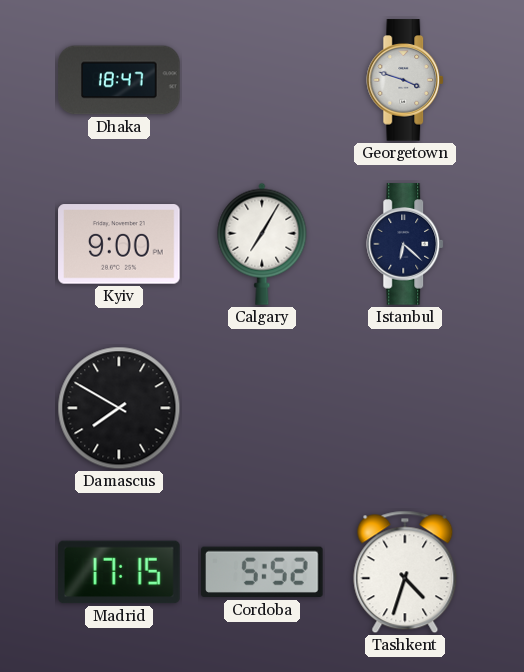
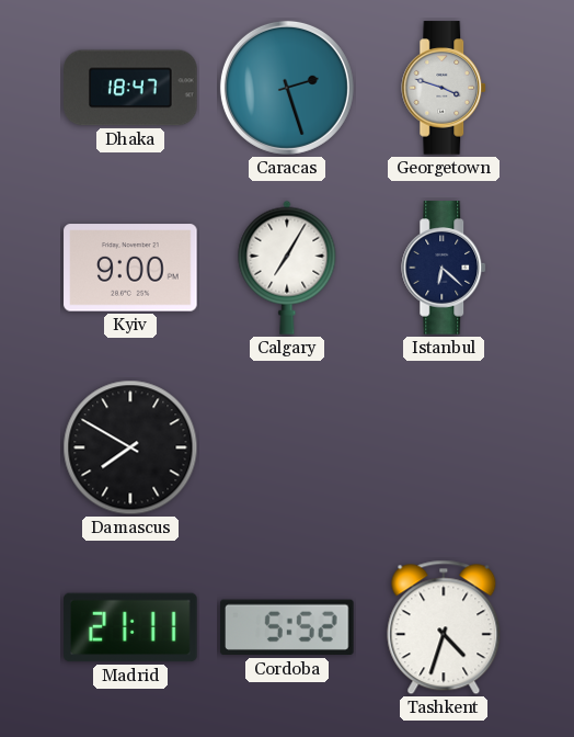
Caracas: none -> 2:27
Madrid: 17:15 -> 21:11
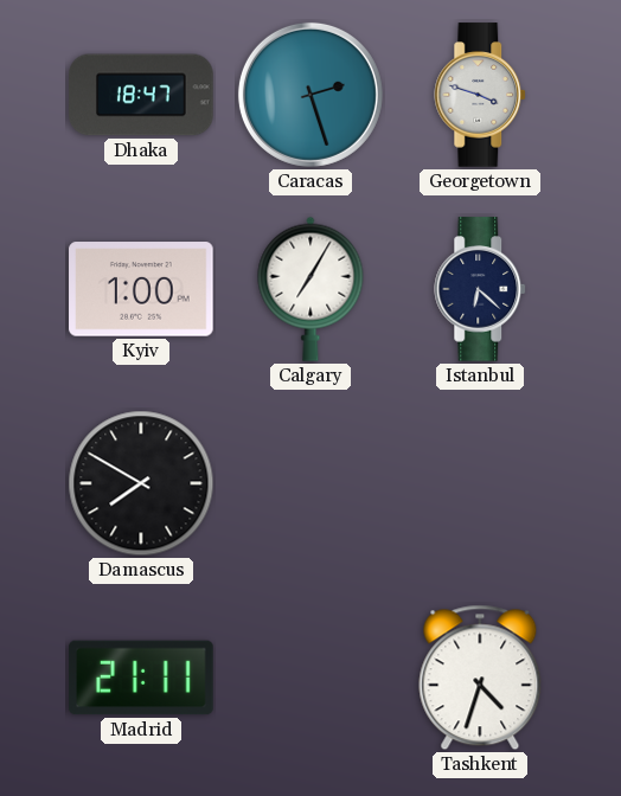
Kyiv: 9:00 -> 1:00
Cordoba: 5:52 -> none
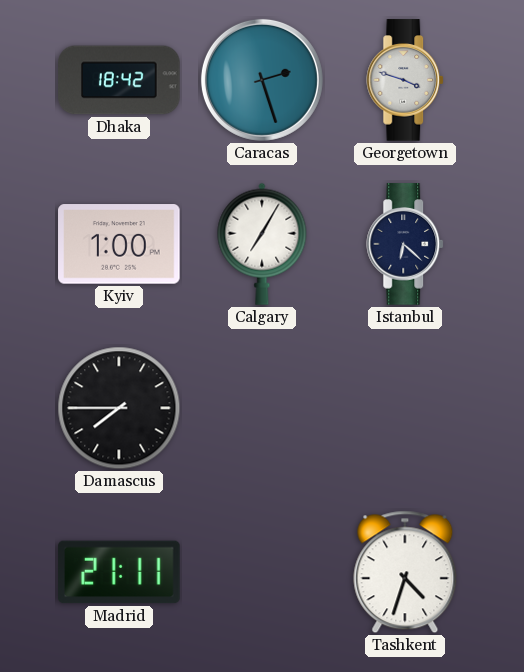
Dhaka: 18:47 -> 18:42
Damascus: 7:50 -> 7:45
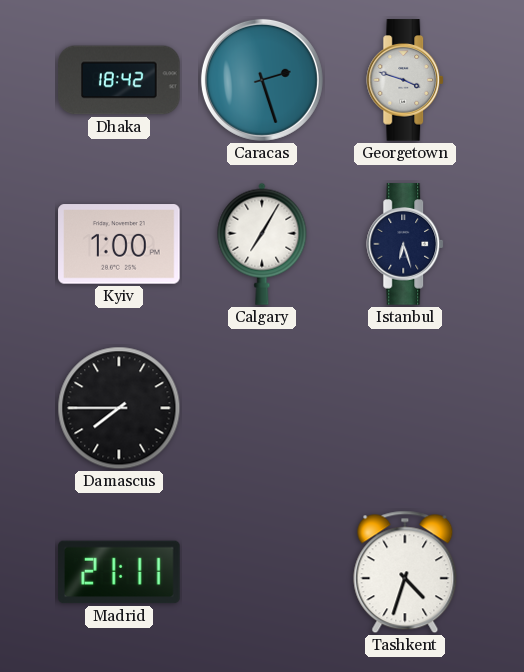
Istanbul: 6:22 -> 6:27
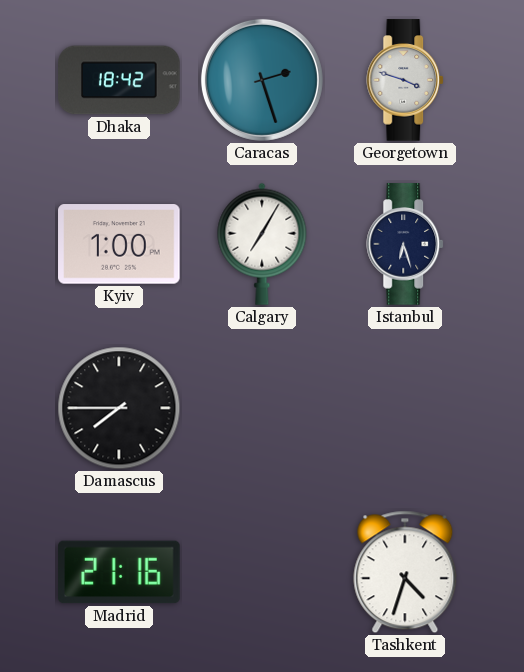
Madrid: 21:11 -> 21:16
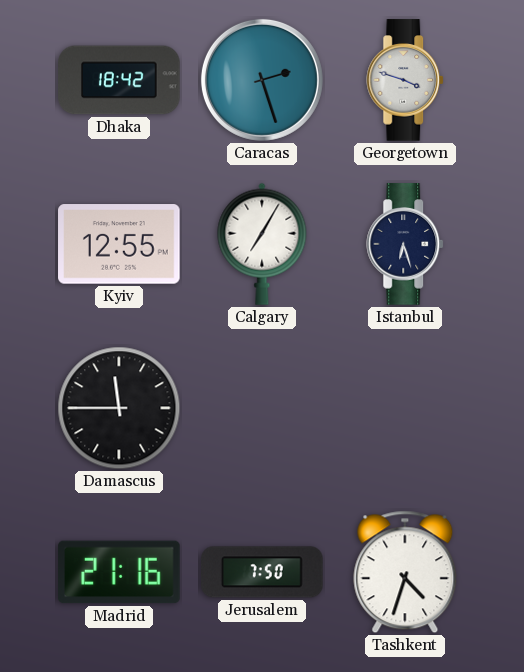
Kyiv: 1:00 -> 12:55
Damascus: 7:45 -> 11:45
Jerusalem: none -> 7:50
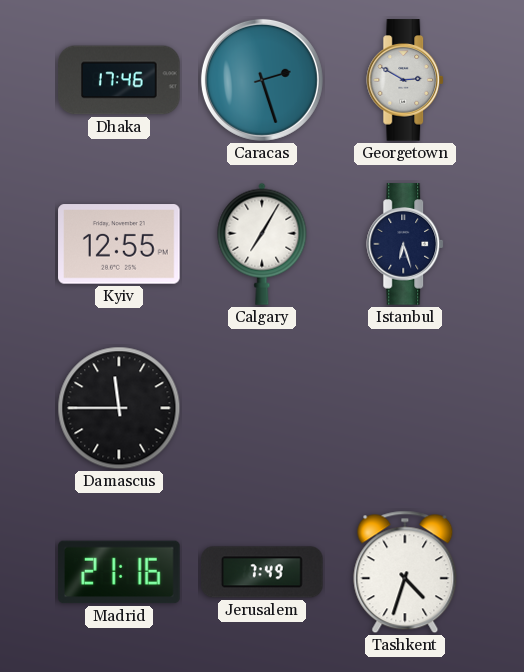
Dhaka: 18:42 -> 17:46
Georgetown: 3:48 -> 2:50
Jerusalem: 7:50 -> 7:49
